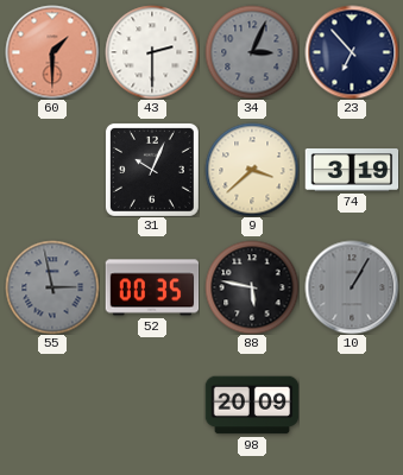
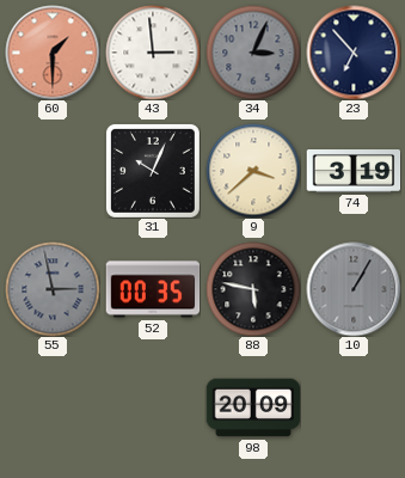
43: 2:30 -> 2:59
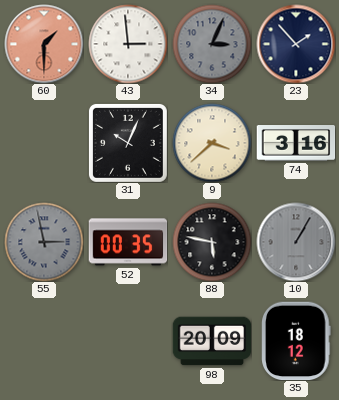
23: 6:53 -> 1:53
74: 3:19 -> 3:16
35: none -> 18:12
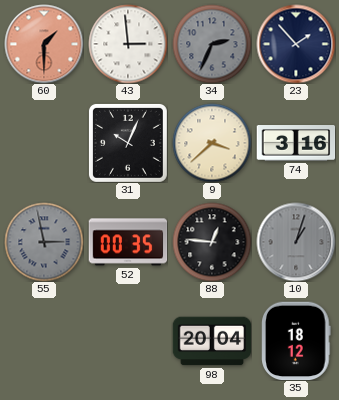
34: 3:04 -> 2:34
88: 5:47 -> 12:46
10: 1:05 -> 1:03
98: 20:09 -> 20:04
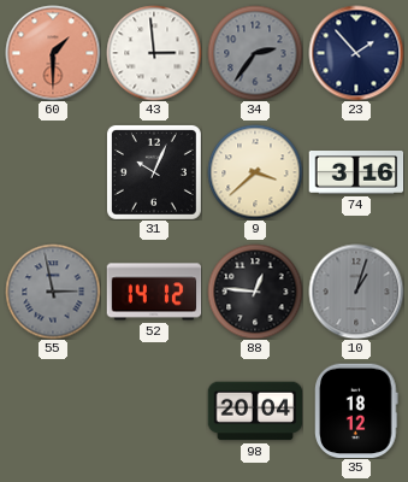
34: 2:34 -> 2:36
52: 00:35 -> 14:12
